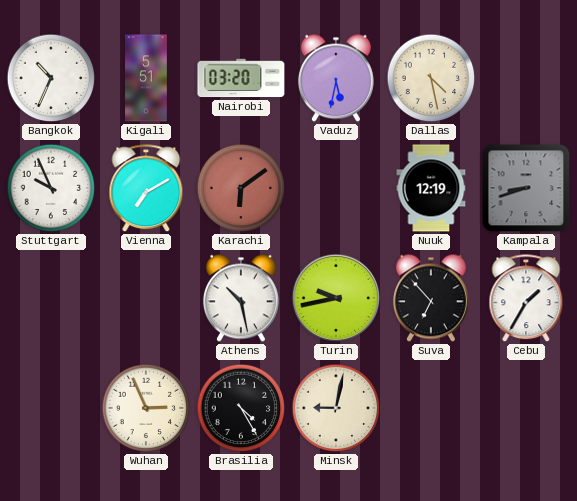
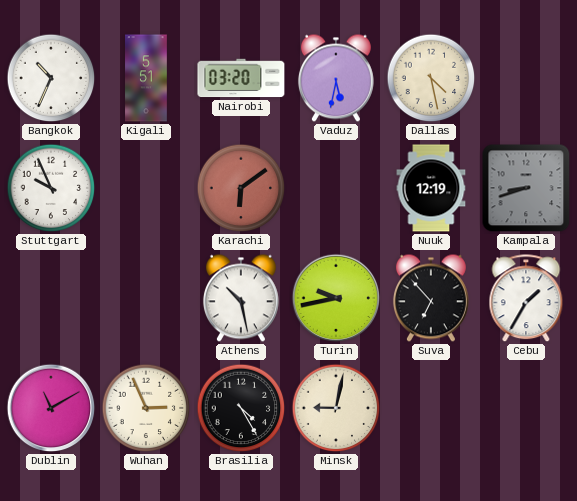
Vienna: 7:10 -> none
Dublin: none -> 11:10
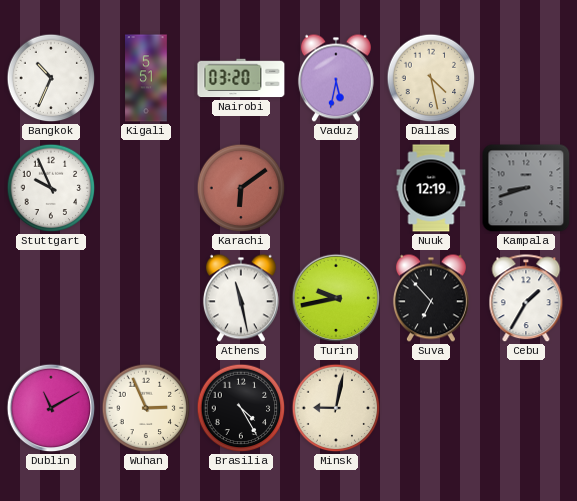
Athens: 10:28 -> 11:28
